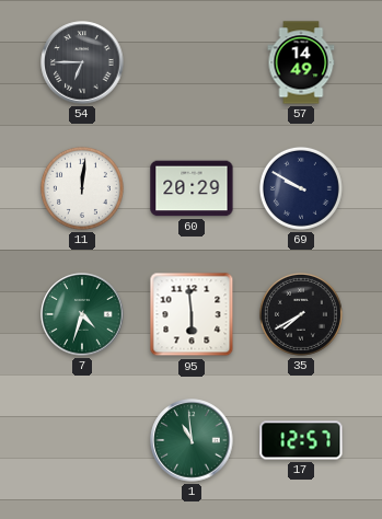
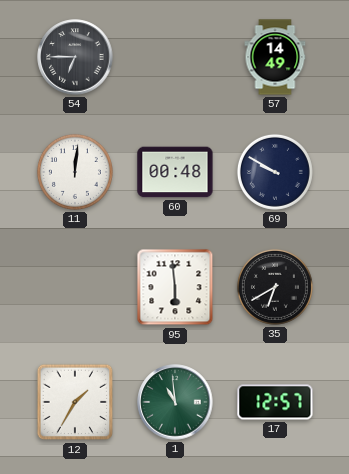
60: 20:29 -> 00:48
7: 4:33 -> none
35: 7:40 -> 6:40
12: none -> 1:35
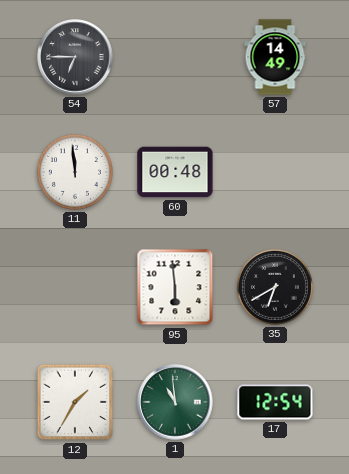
11: 12:01 -> 11:59
69: 9:50 -> none
17: 12:57 -> 12:54
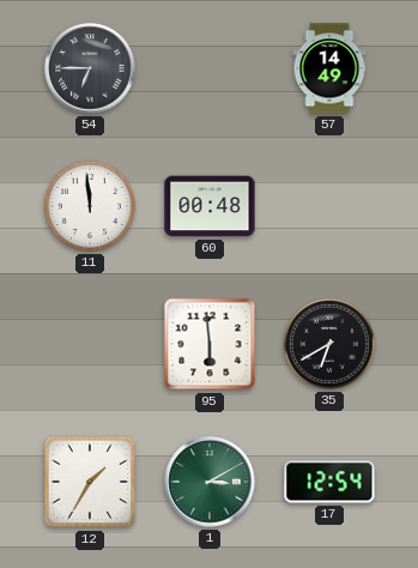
1: 10:59 -> 3:10
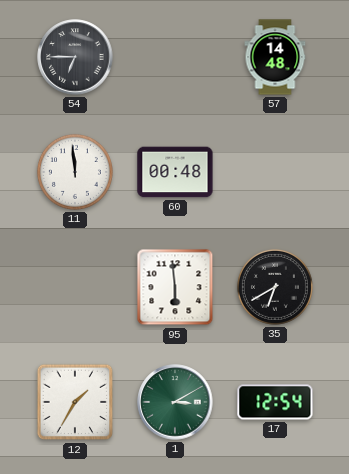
57: 14:49 -> 14:48
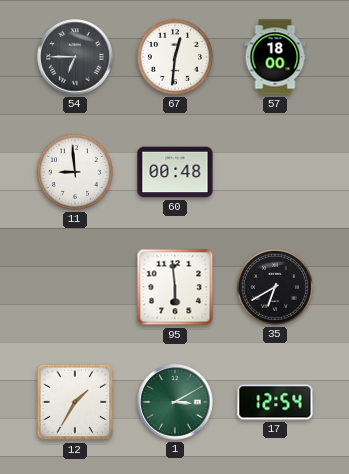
67: none -> 12:31
57: 14:48 -> 18:00
11: 11:59 -> 8:59
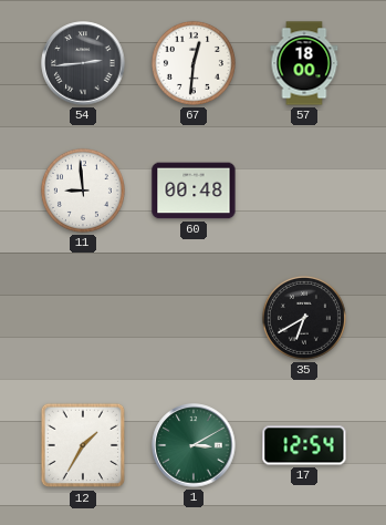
54: 6:45 -> 2:44
95: 5:59 -> none
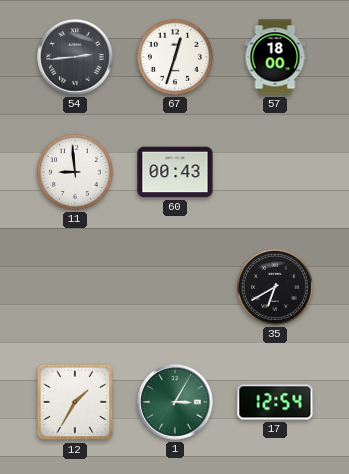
67: 12:31 -> 12:33
60: 00:48 -> 00:43
1: 3:10 -> 3:05
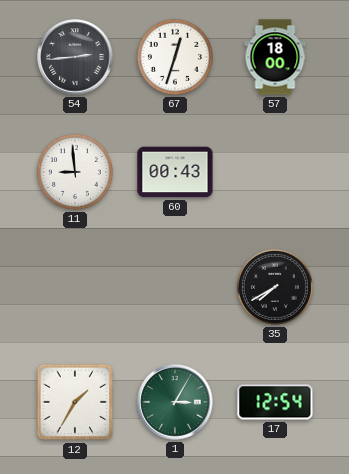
35: 6:40 -> 7:40
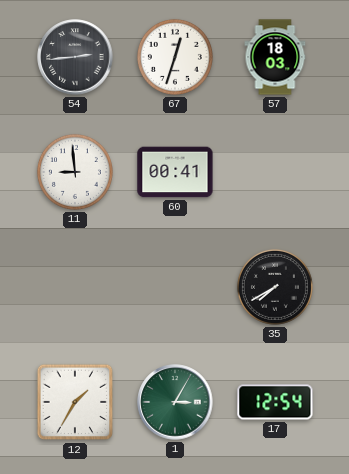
57: 18:00 -> 18:03
60: 00:43 -> 00:41
